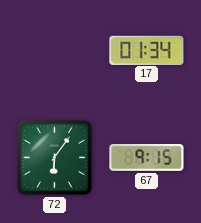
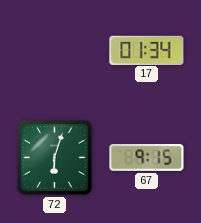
72: 6:06 -> 6:03
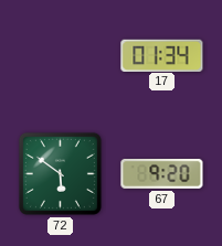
72: 6:03 -> 5:51
67: 9:15 -> 9:20
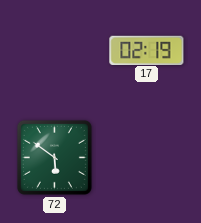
17: 01:34 -> 02:19
67: 9:20 -> none
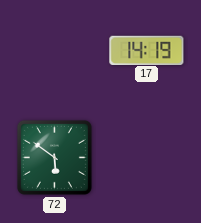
17: 02:19 -> 14:19
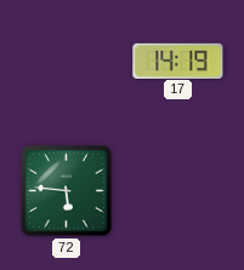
72: 5:51 -> 5:46
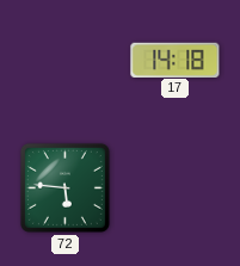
17: 14:19 -> 14:18
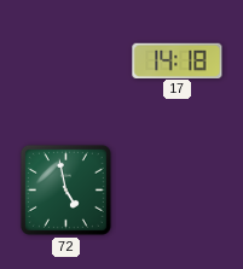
72: 5:46 -> 4:58
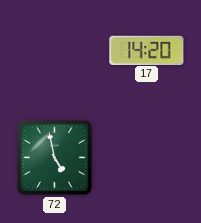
17: 14:18 -> 14:20
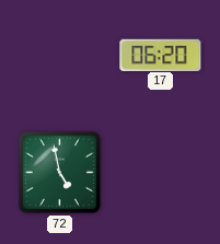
17: 14:20 -> 06:20
